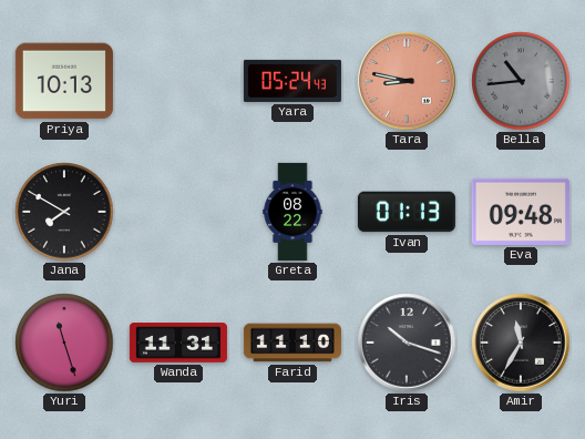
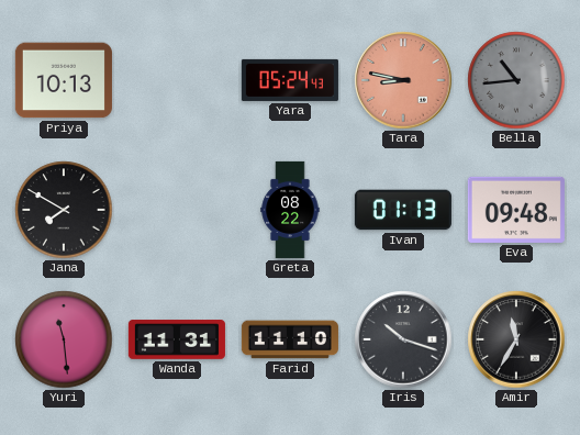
Yuri: 11:27 -> 11:29
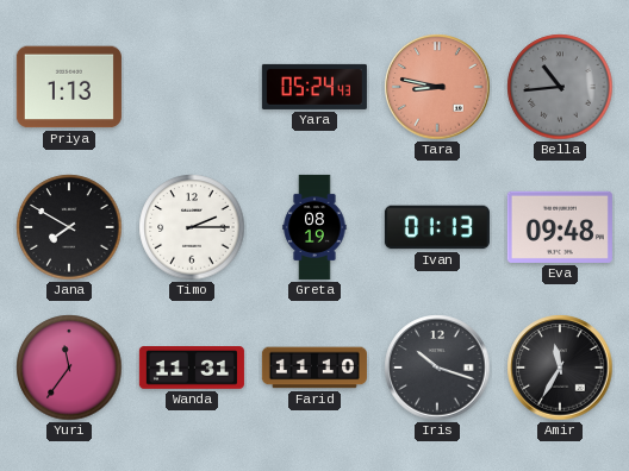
Priya: 10:13 -> 1:13
Timo: none -> 2:15
Greta: 08:22 -> 08:19
Yuri: 11:29 -> 11:36
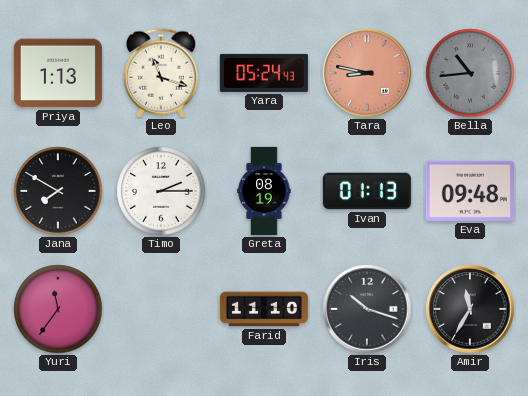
Leo: none -> 11:18
Wanda: 11:31 -> none
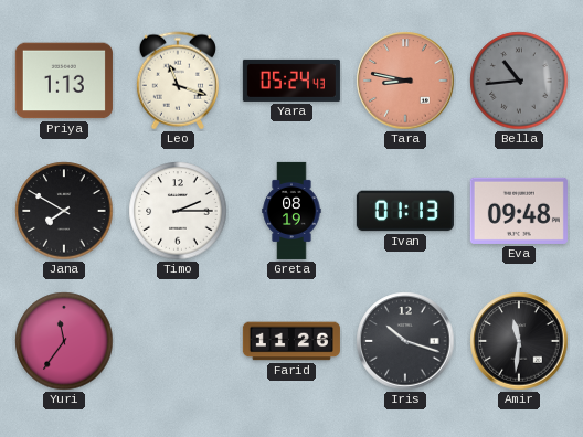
Farid: 11:10 -> 11:26
Amir: 11:35 -> 11:31
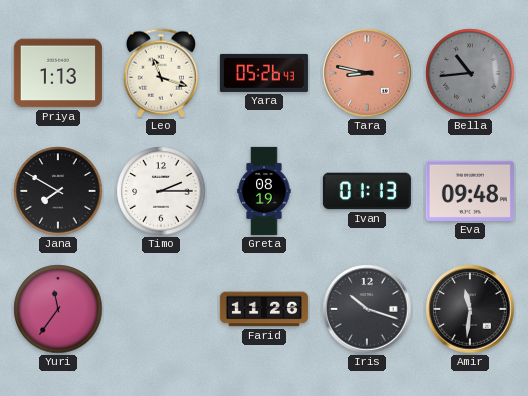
Yara: 05:24 -> 05:26
